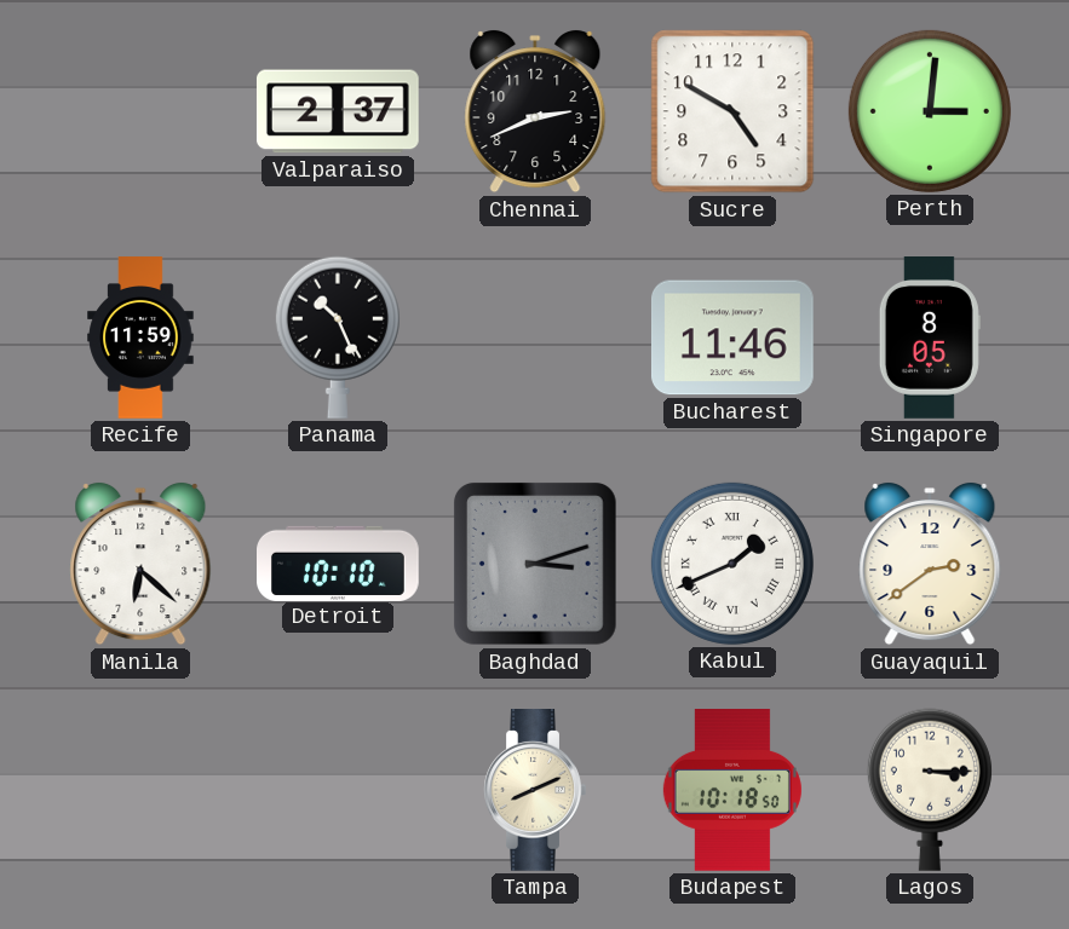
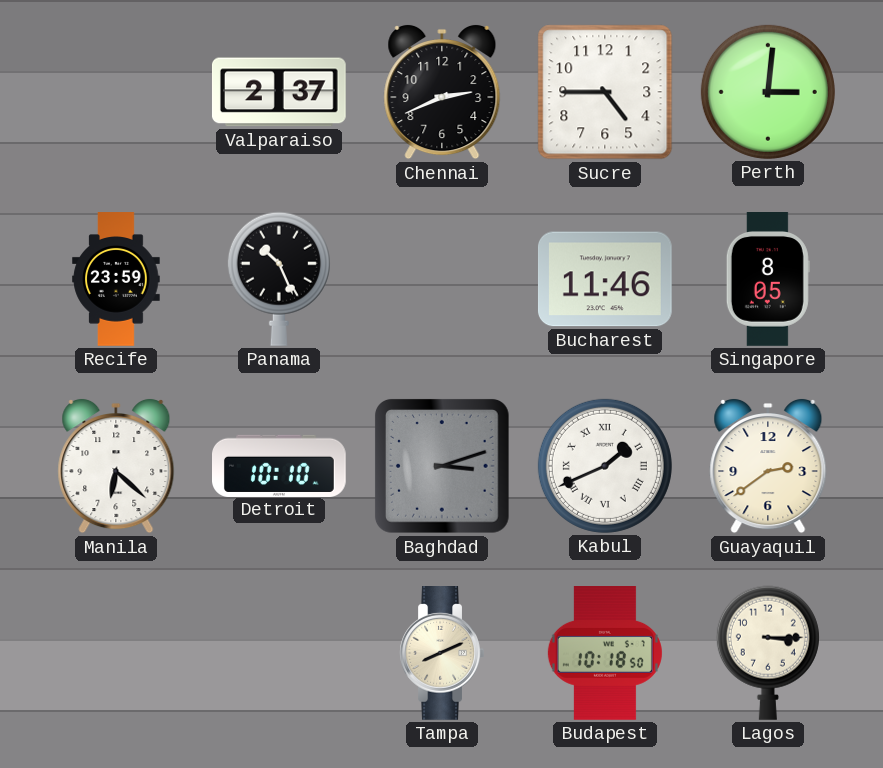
Sucre: 4:50 -> 4:45
Recife: 11:59 -> 23:59
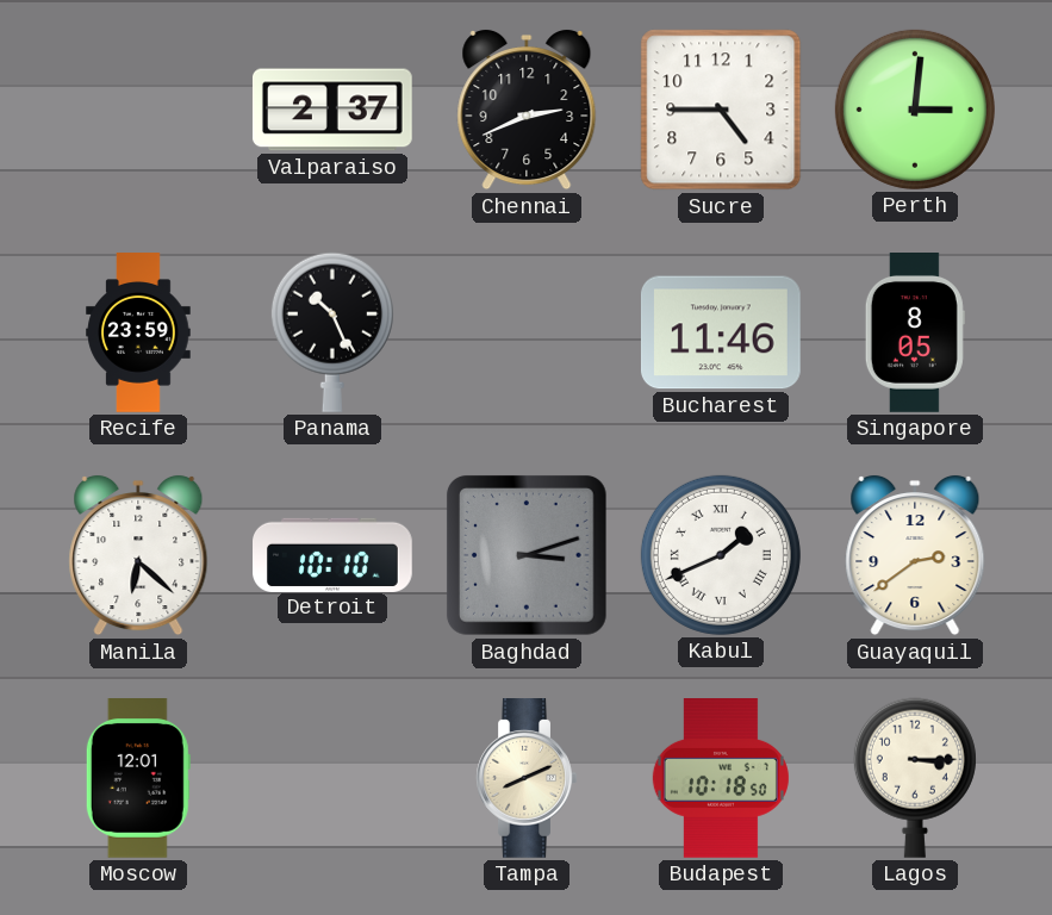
Moscow: none -> 12:01
